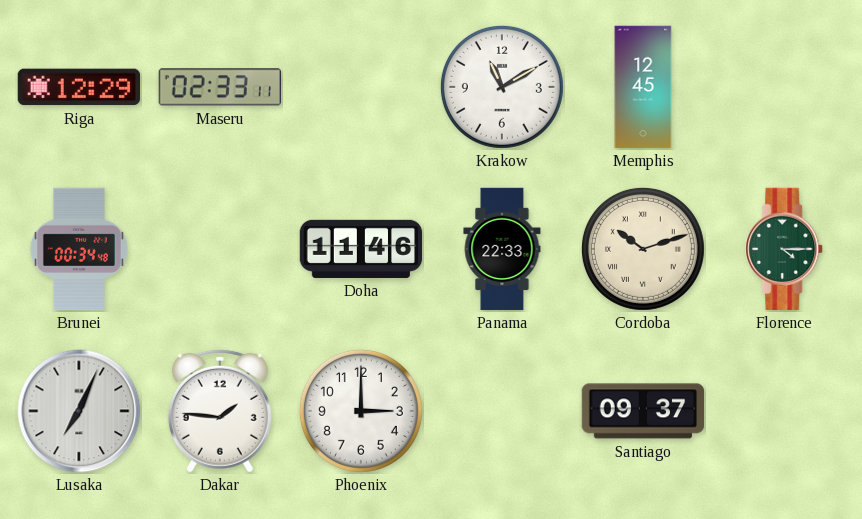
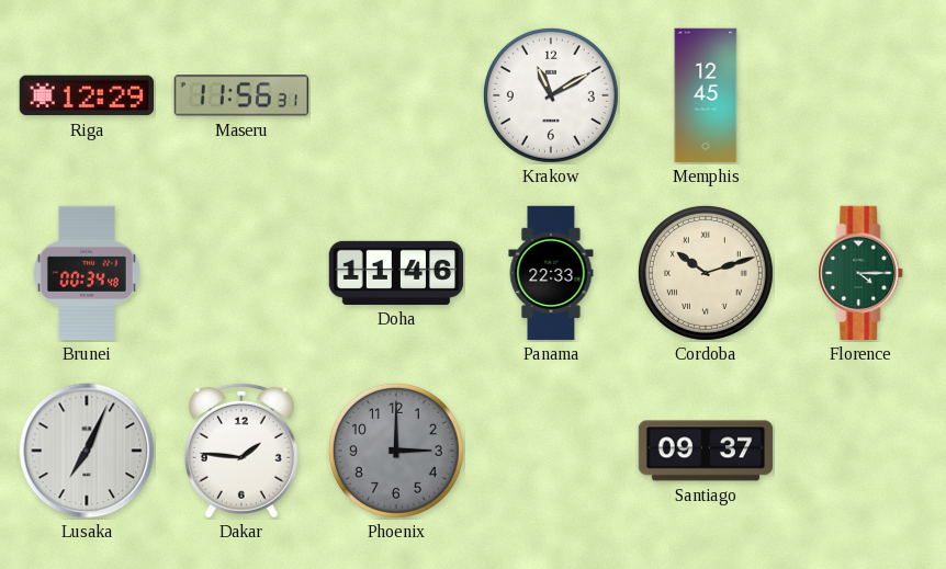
Maseru: 02:33 -> 11:56
Phoenix dial: white -> grey
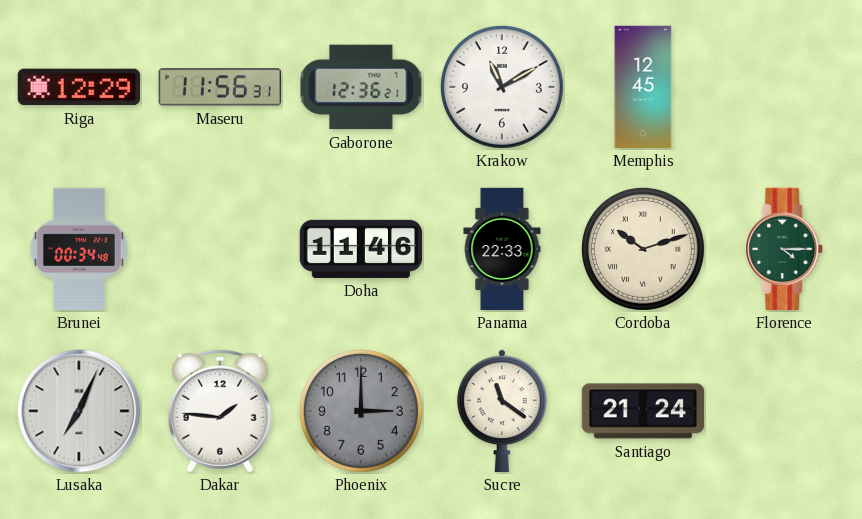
Gaborone: none -> 12:36
Sucre: none -> 11:21
Santiago: 09:37 -> 21:24
